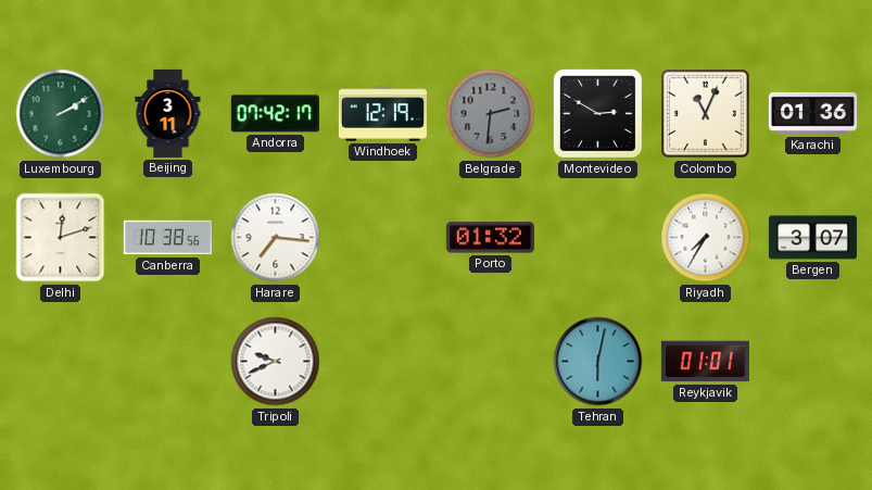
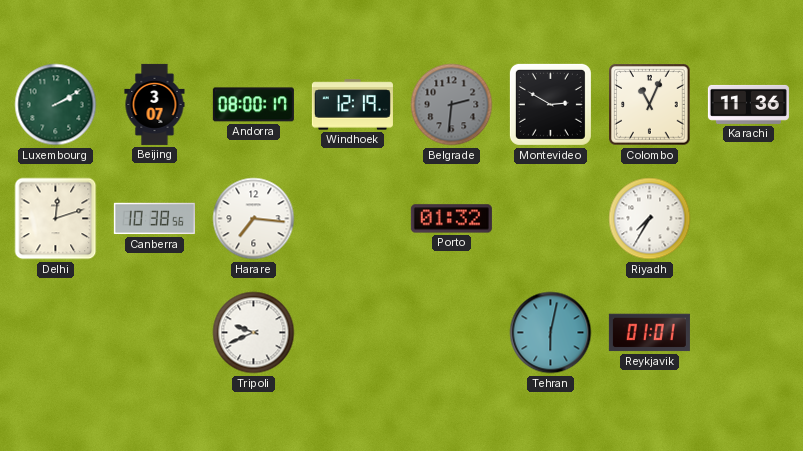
Beijing: 3:11 -> 3:07
Andorra: 07:42 -> 08:00
Karachi: 01:36 -> 11:36
Bergen: 3:07 -> none
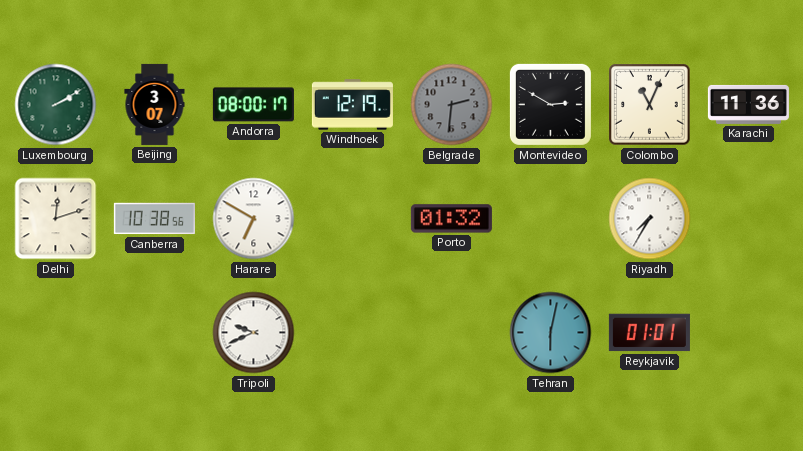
Harare: 7:16 -> 6:50
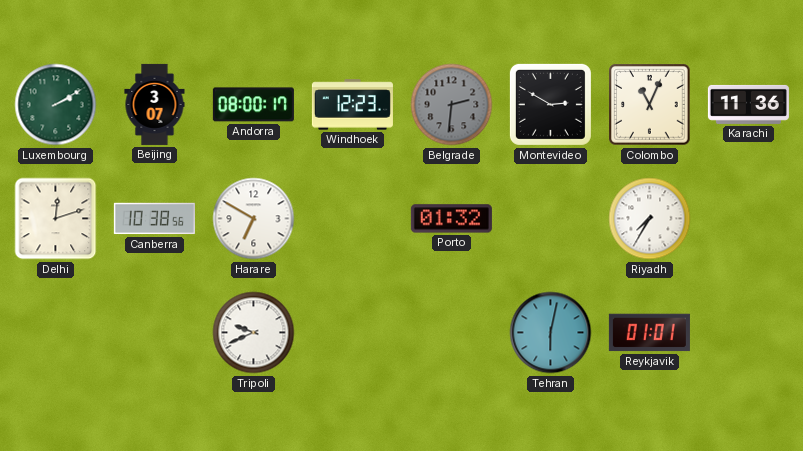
Windhoek: 12:19 -> 12:23
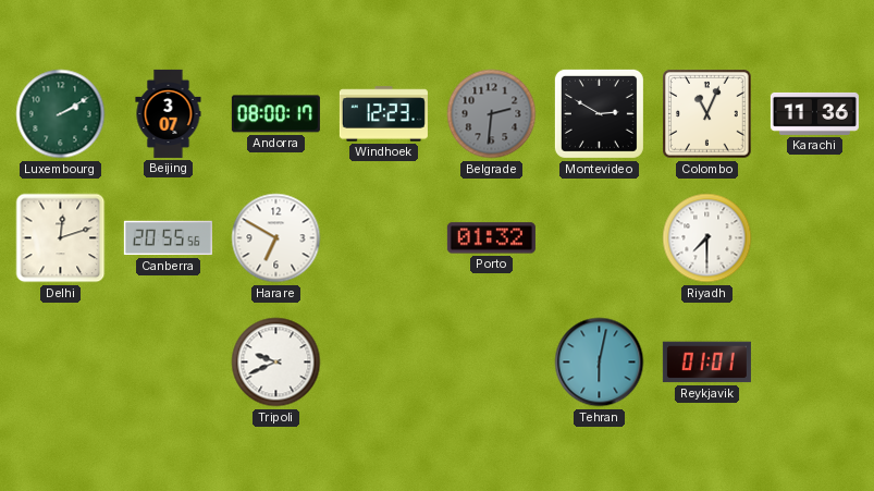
Canberra: 10:38 -> 20:55
Riyadh: 7:35 -> 7:30
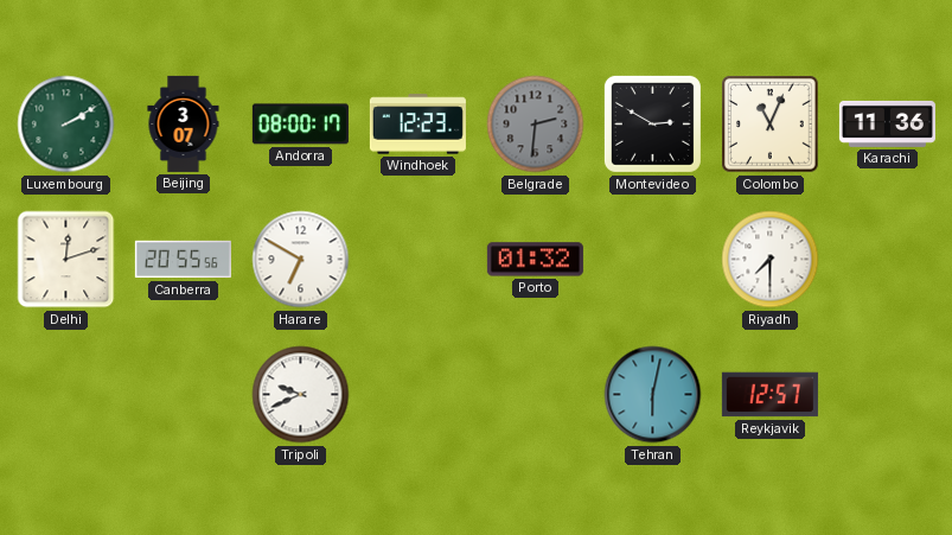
Reykjavik: 01:01 -> 12:57
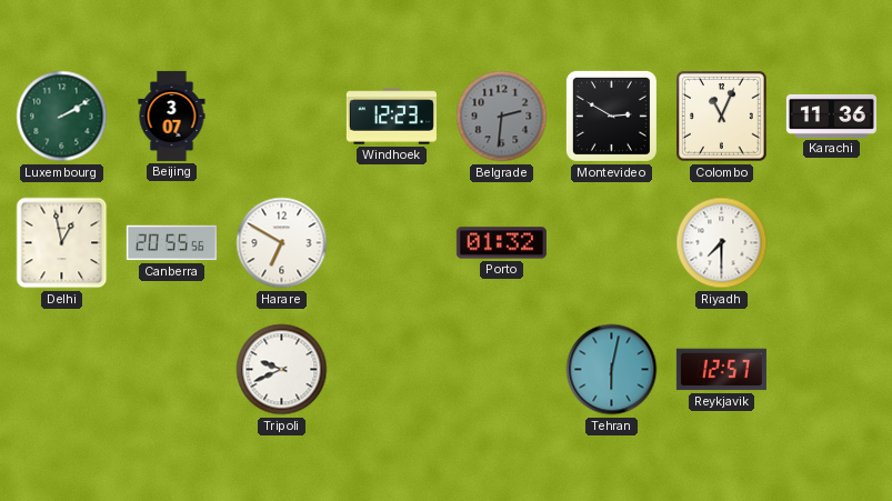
Andorra: 08:00 -> none
Delhi: 12:12 -> 12:58
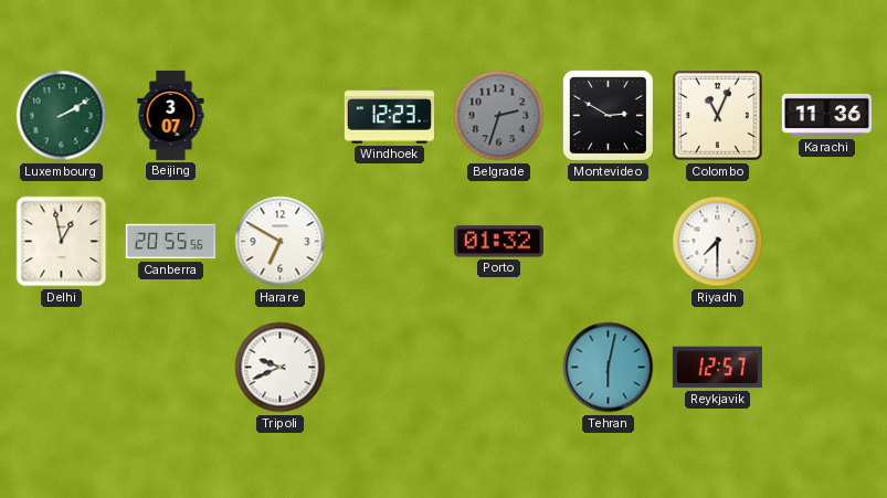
Belgrade: 2:31 -> 2:33
